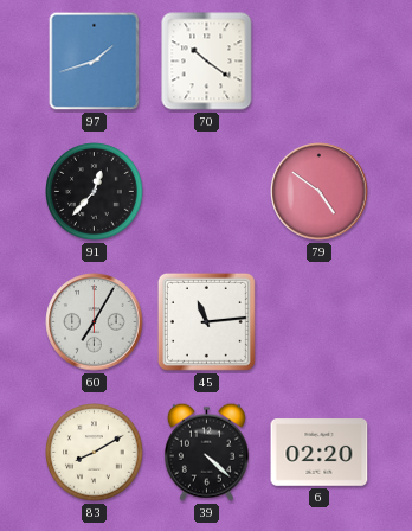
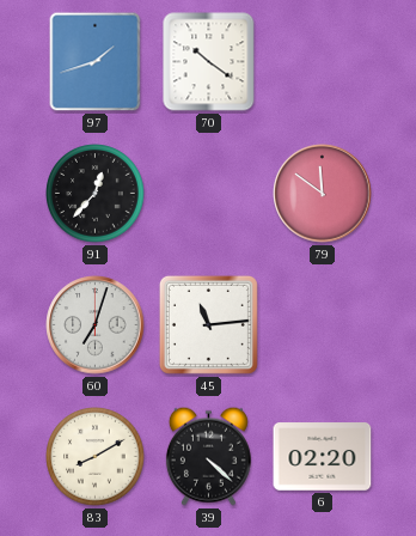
79: 4:51 -> 11:51
60: 7:05 -> 7:03
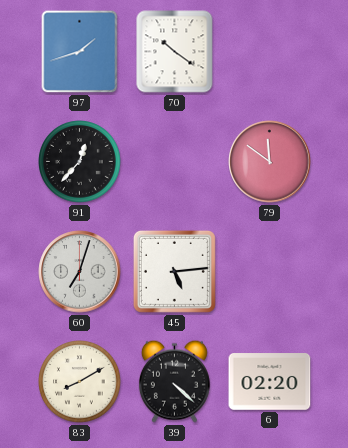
45: 11:14 -> 5:14
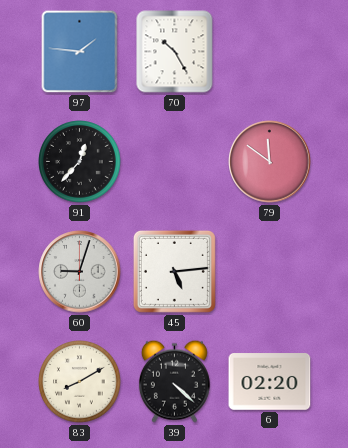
97: 1:42 -> 1:46
70: 10:21 -> 10:25
60: 7:03 -> 9:03
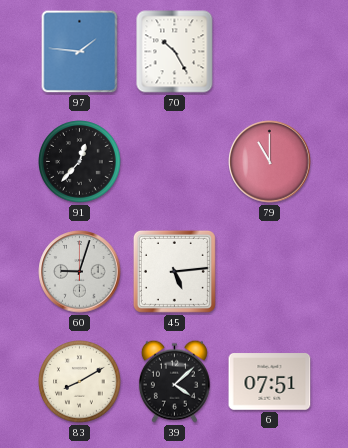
79: 11:51 -> 11:00
39: 4:22 -> 4:08
6: 02:20 -> 07:51
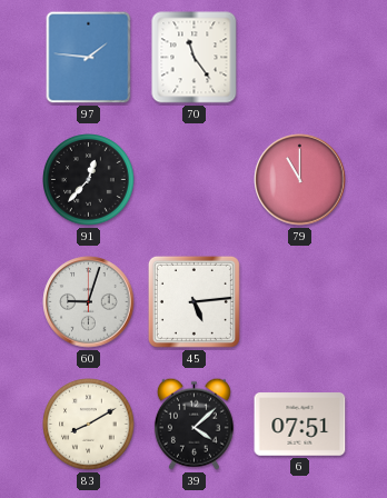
70: 10:25 -> 11:24
